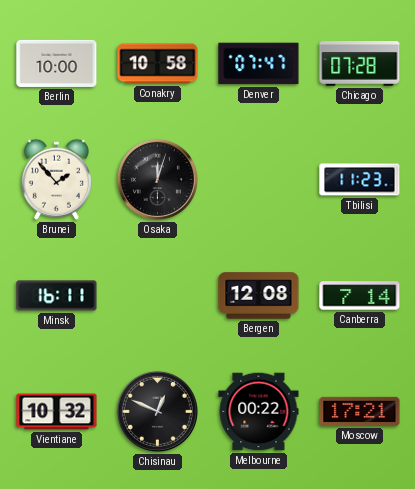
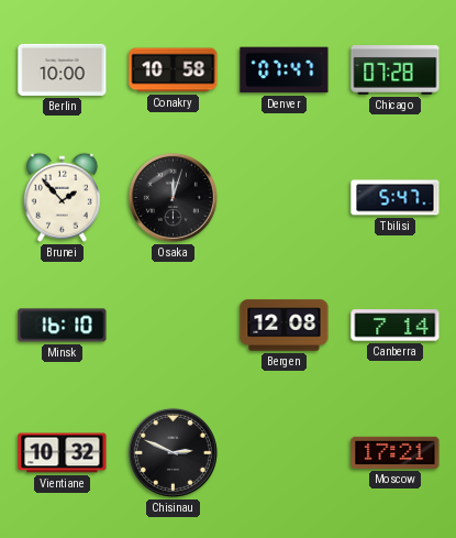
Tbilisi: 11:23 -> 5:47
Minsk: 16:11 -> 16:10
Chisinau: 12:49 -> 2:49
Melbourne: 00:22 -> none
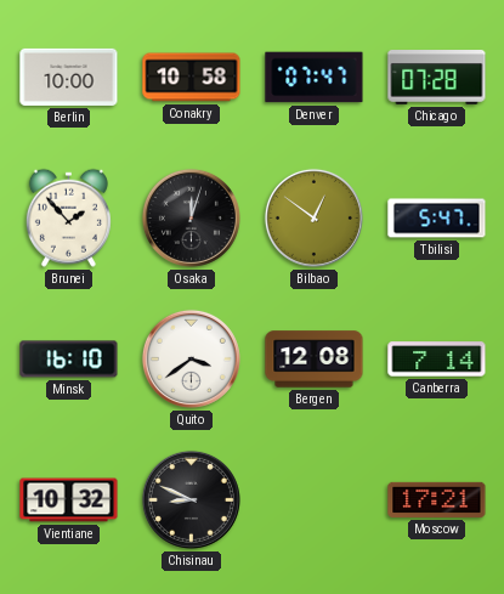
Bilbao: none -> 12:51
Quito: none -> 3:39
Chisinau: 2:49 -> 8:49
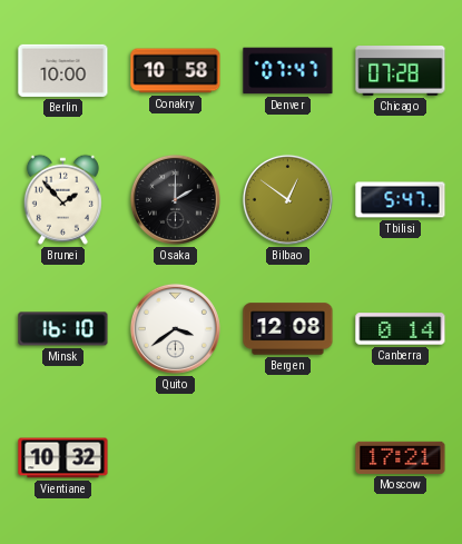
Osaka: 12:03 -> 2:00
Canberra: 7:14 -> 0:14
Chisinau: 8:49 -> none
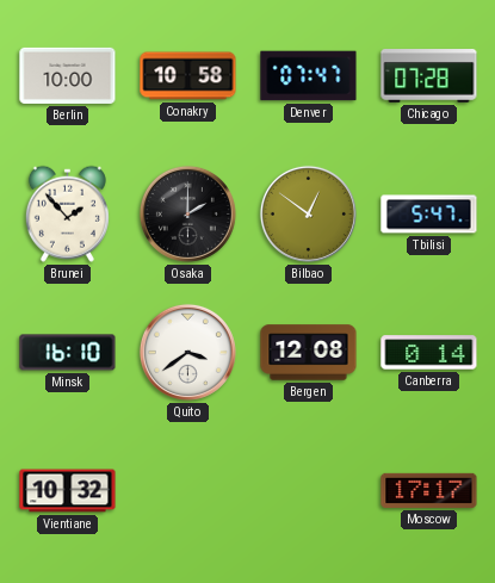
Moscow: 17:21 -> 17:17
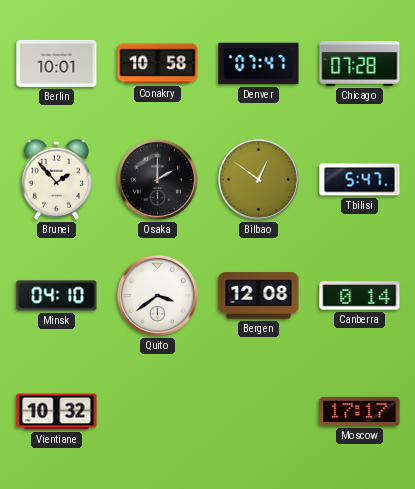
Berlin: 10:00 -> 10:01
Minsk: 16:10 -> 04:10
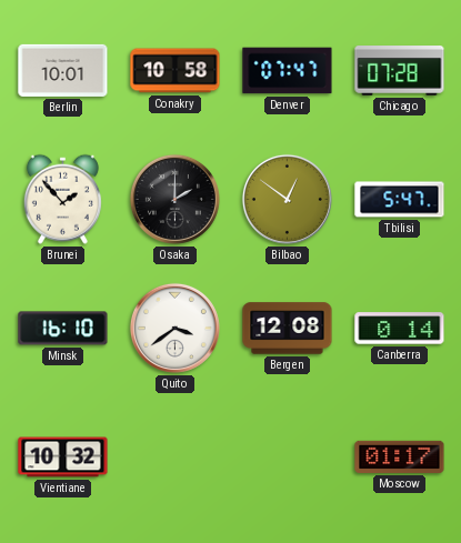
Minsk: 04:10 -> 16:10
Moscow: 17:17 -> 01:17
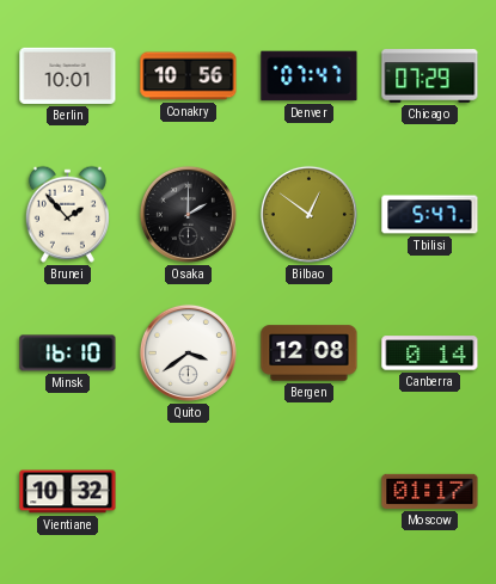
Conakry: 10:58 -> 10:56
Chicago: 07:28 -> 07:29
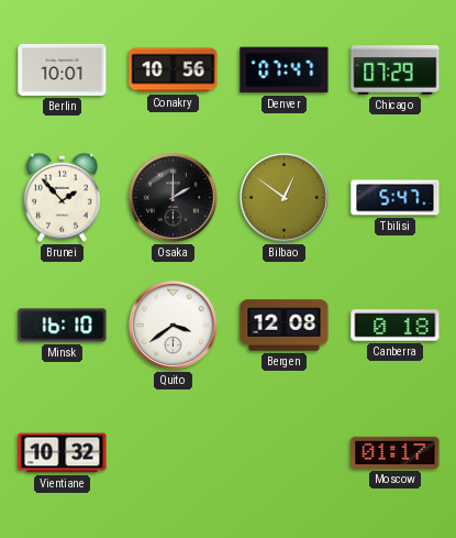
Canberra: 0:14 -> 0:18
